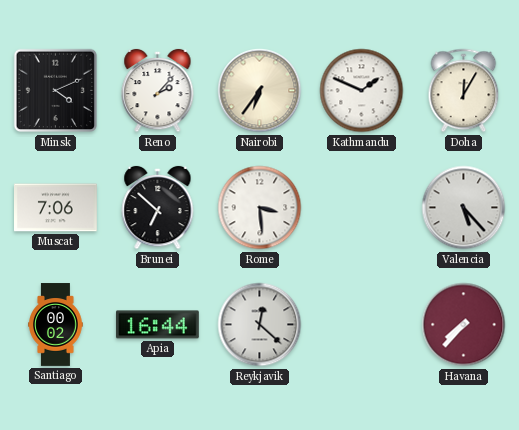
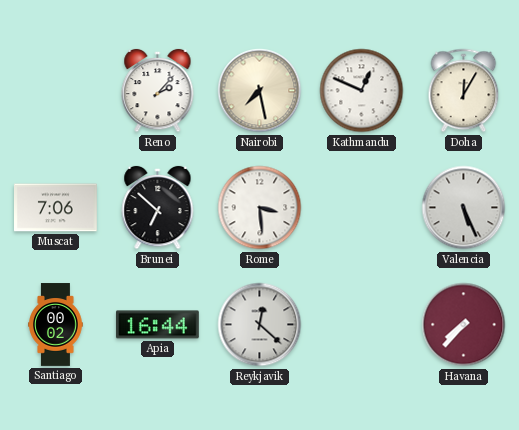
Minsk: 4:11 -> none
Nairobi: 6:36 -> 7:28
Kathmandu: 1:49 -> 12:49
Valencia: 5:23 -> 5:26
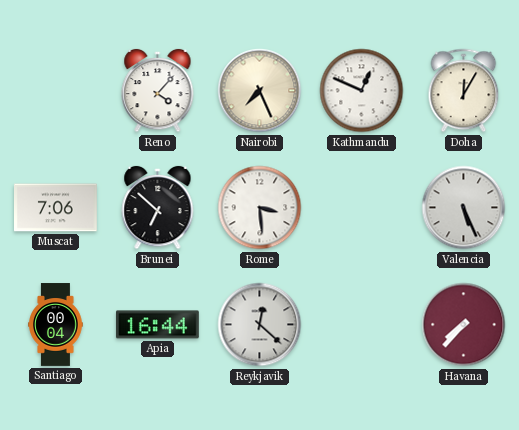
Reno: 2:07 -> 4:07
Nairobi: 7:28 -> 7:26
Santiago: 00:02 -> 00:04
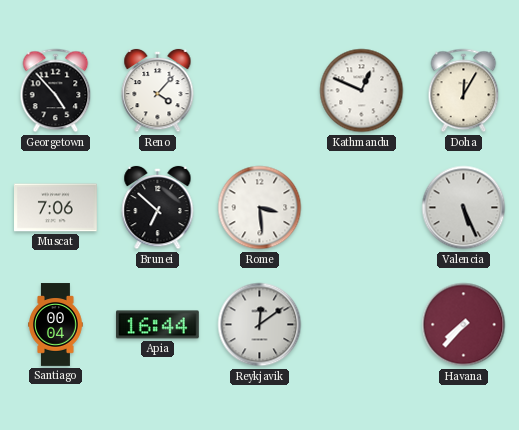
Georgetown: none -> 4:53
Nairobi: 7:26 -> none
Reykjavik: 12:22 -> 12:09
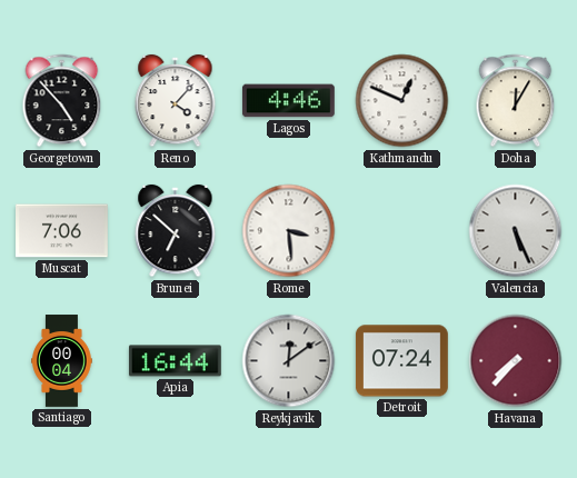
Lagos: none -> 4:46
Detroit: none -> 07:24
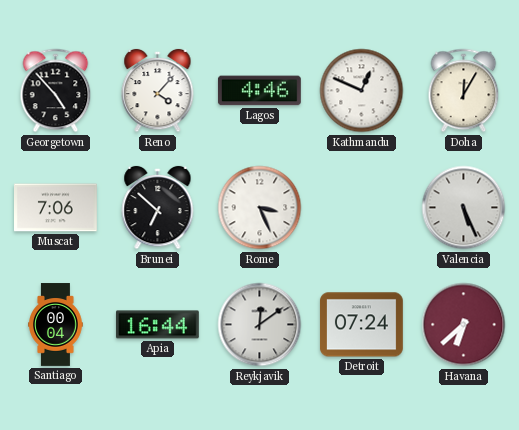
Rome: 3:29 -> 3:26
Havana: 7:37 -> 6:38
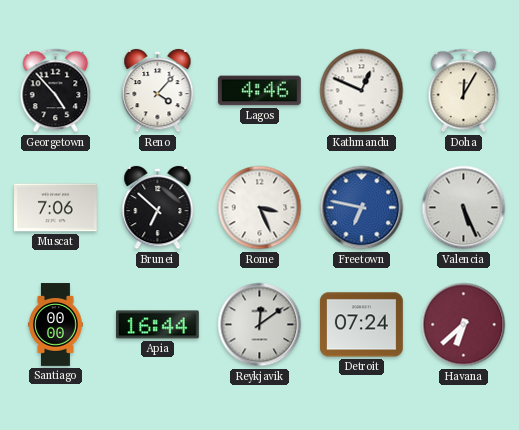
Freetown: none -> 6:47
Santiago: 00:04 -> 00:00
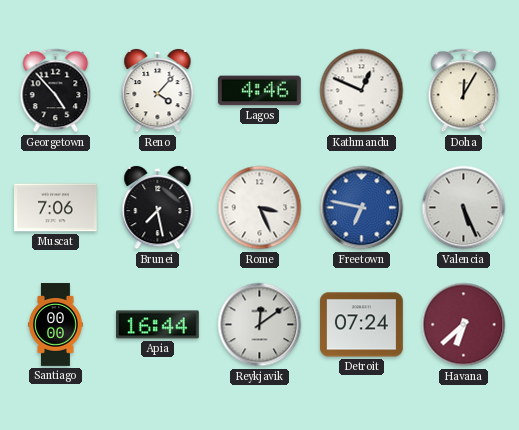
Brunei: 6:52 -> 7:28
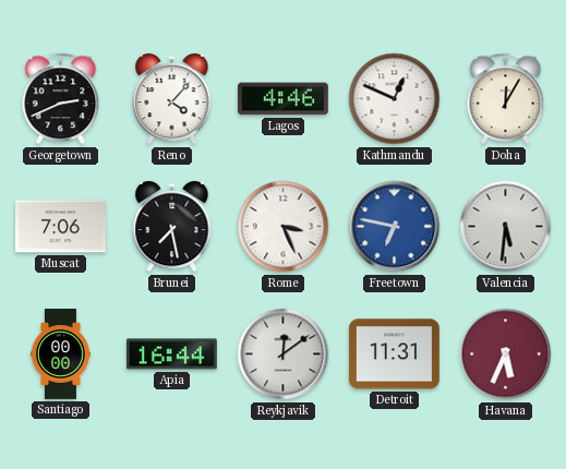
Georgetown: 4:53 -> 2:41
Valencia: 5:26 -> 5:31
Detroit: 07:24 -> 11:31
Havana: 6:38 -> 5:34
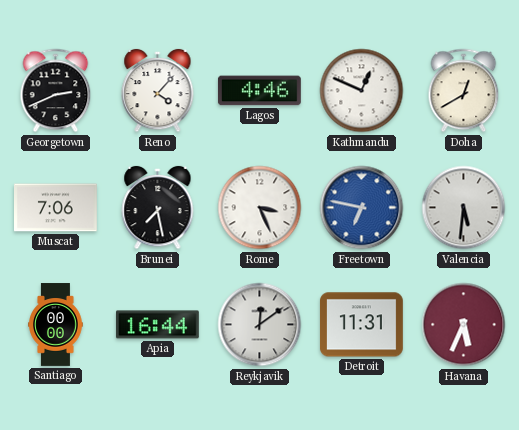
Doha: 12:05 -> 12:40
